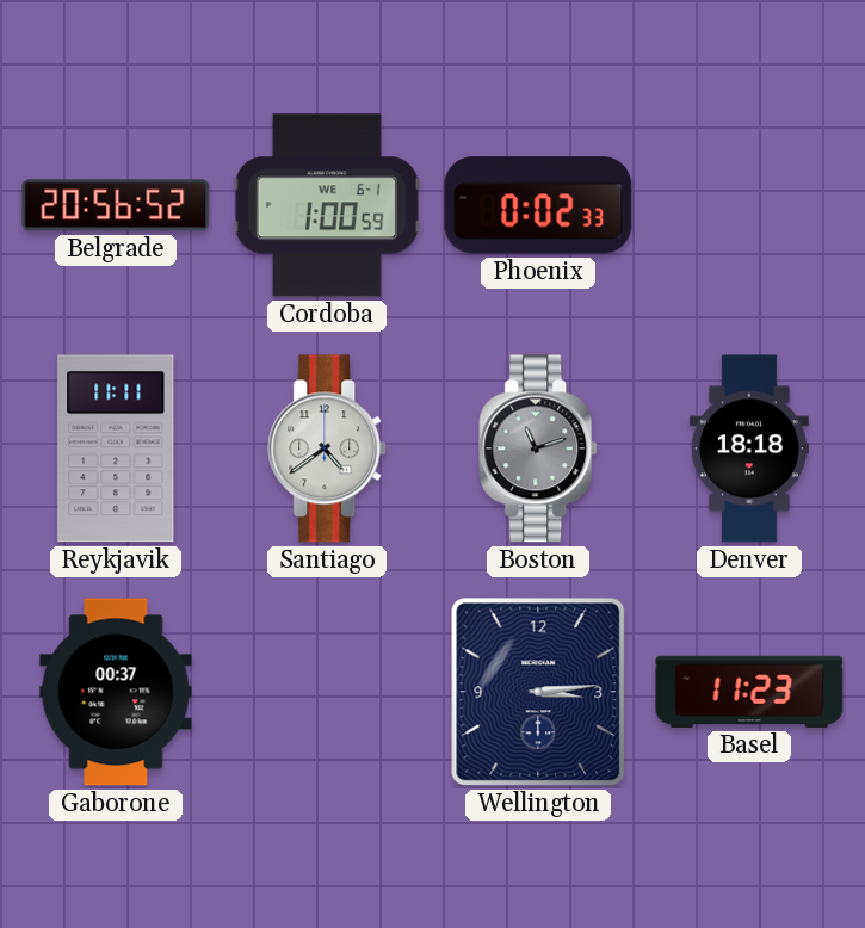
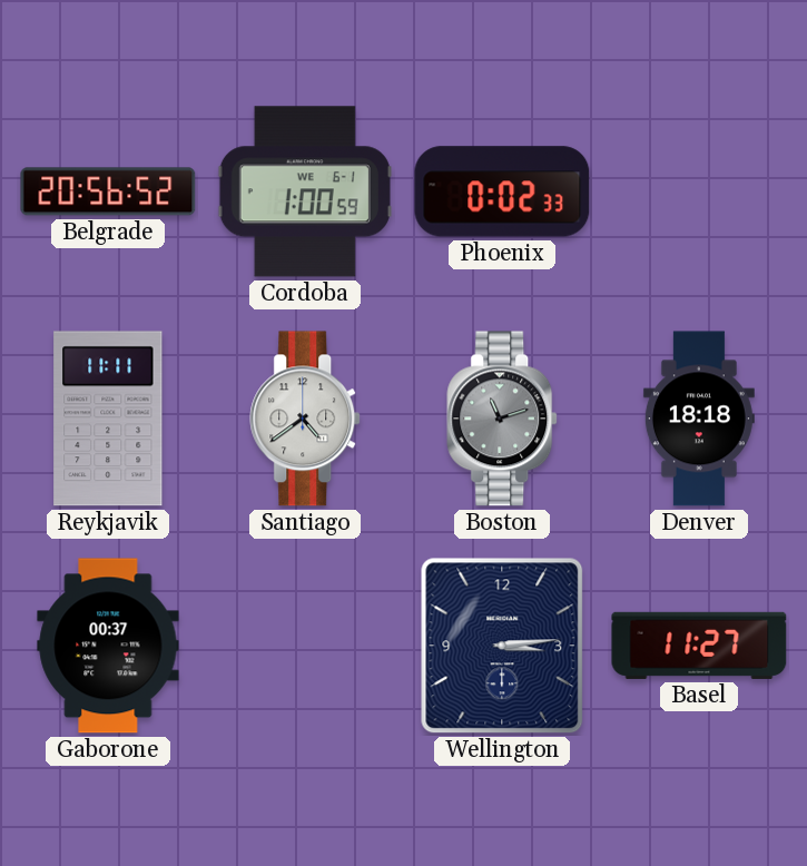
Basel: 11:23 -> 11:27
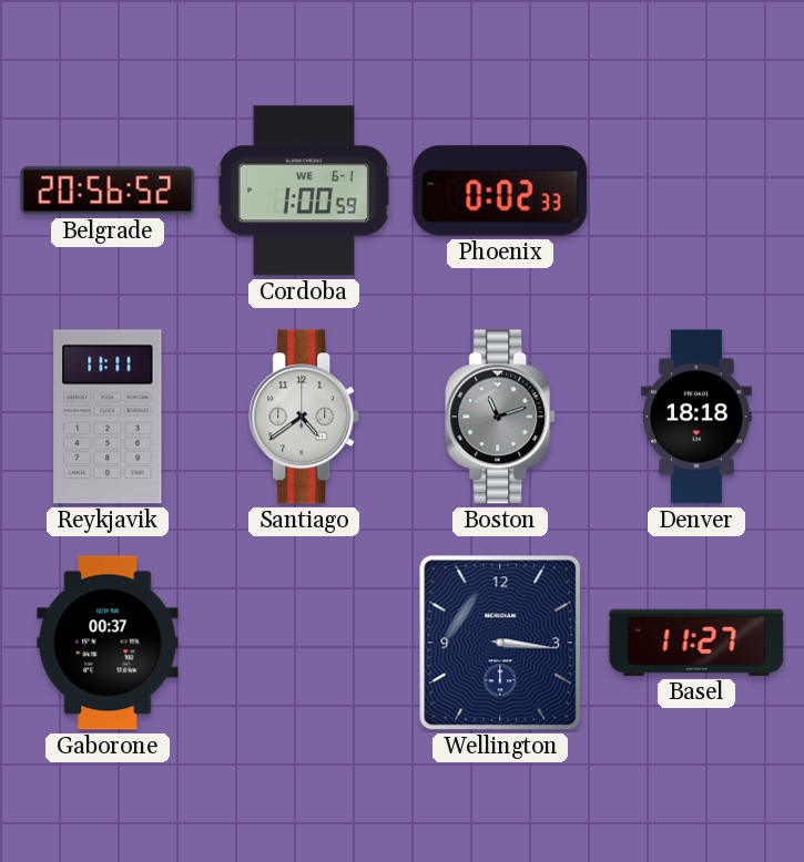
Wellington: 3:14 -> 3:16
